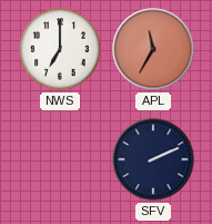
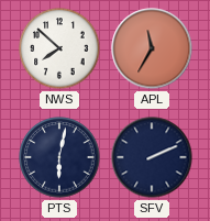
NWS: 7:00 -> 7:52
PTS: none -> 6:02
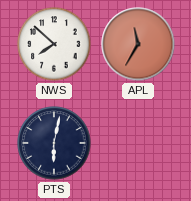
SFV: 2:11 -> none
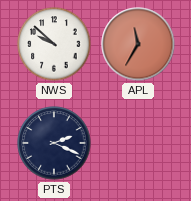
NWS: 7:52 -> 9:52
PTS: 6:02 -> 2:19
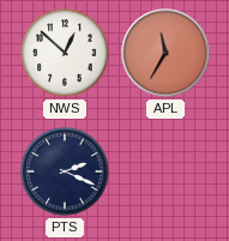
NWS: 9:52 -> 12:52
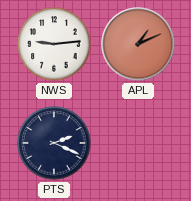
NWS: 12:52 -> 9:14
APL: 11:35 -> 1:11
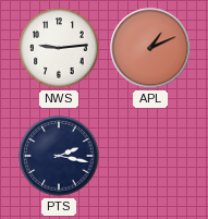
PTS: 2:19 -> 2:17
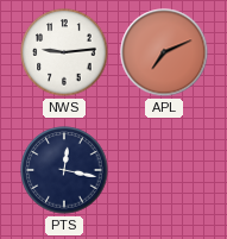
APL: 1:11 -> 7:11
PTS: 2:17 -> 12:17
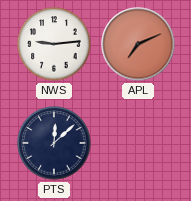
PTS: 12:17 -> 12:08
